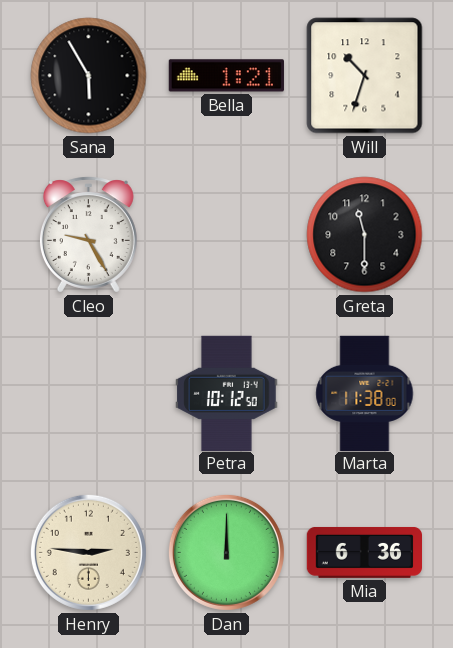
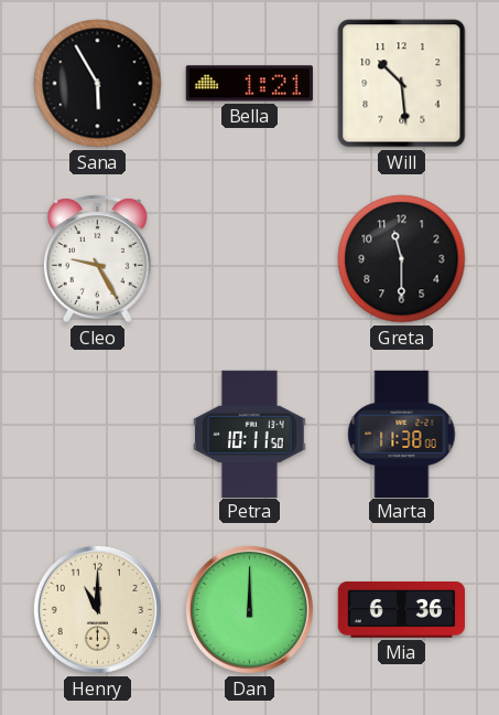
Will: 10:33 -> 10:29
Petra: 10:12 -> 10:11
Henry: 2:46 -> 11:00
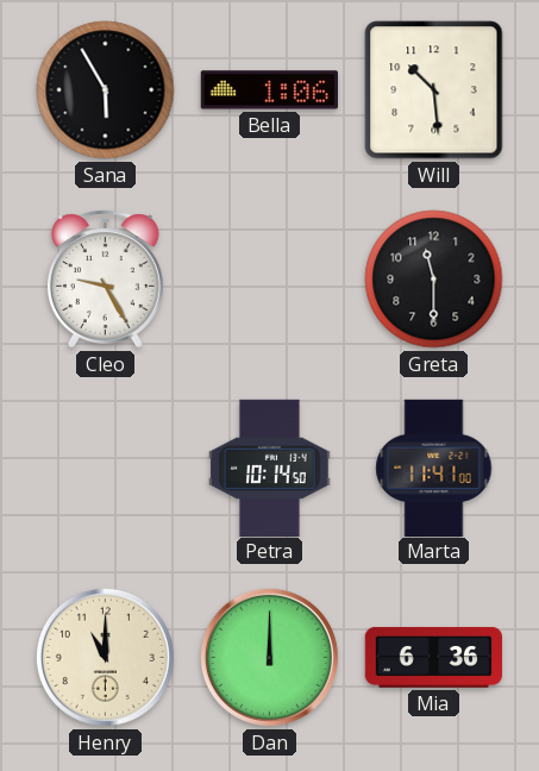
Bella: 1:21 -> 1:06
Petra: 10:11 -> 10:14
Marta: 11:38 -> 11:41
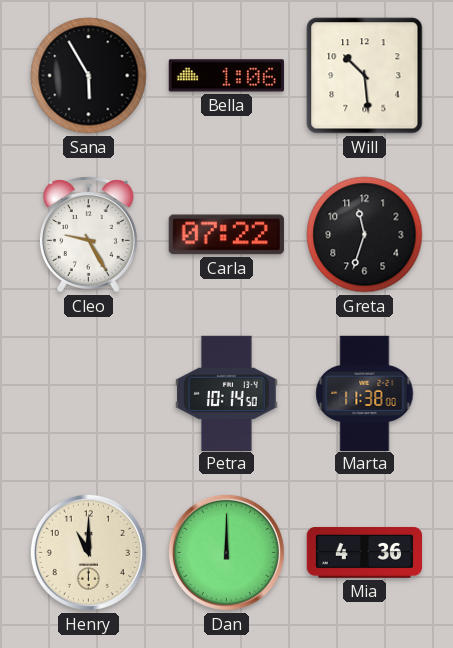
Carla: none -> 07:22
Greta: 11:30 -> 11:33
Marta: 11:41 -> 11:38
Mia: 6:36 -> 4:36
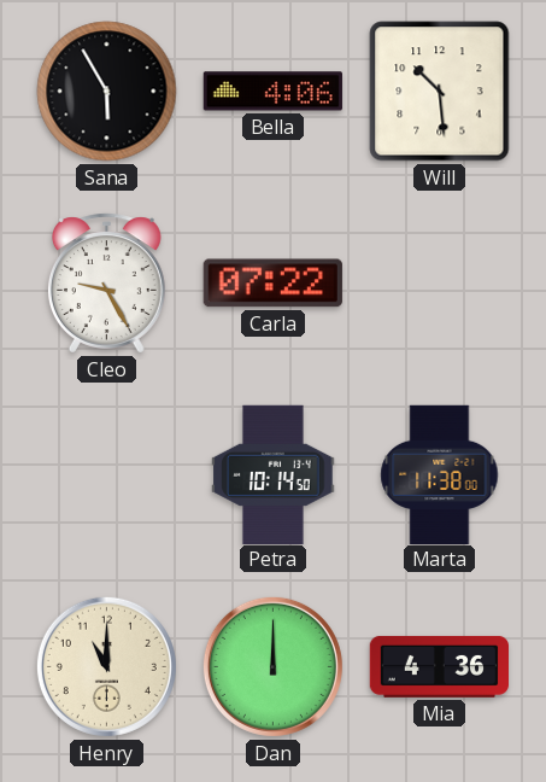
Bella: 1:06 -> 4:06
Greta: 11:33 -> none
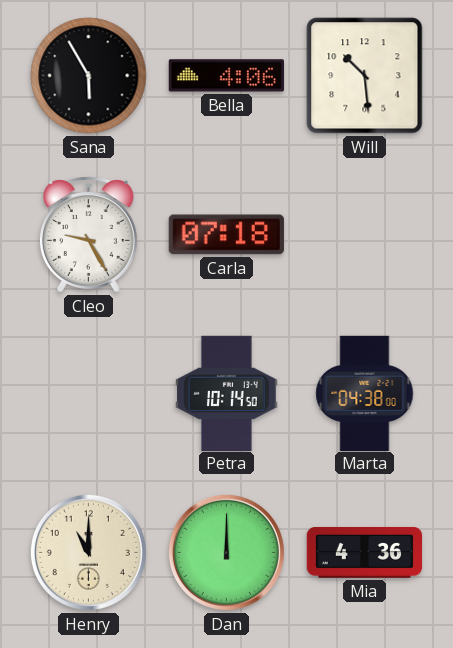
Carla: 07:22 -> 07:18
Marta: 11:38 -> 04:38
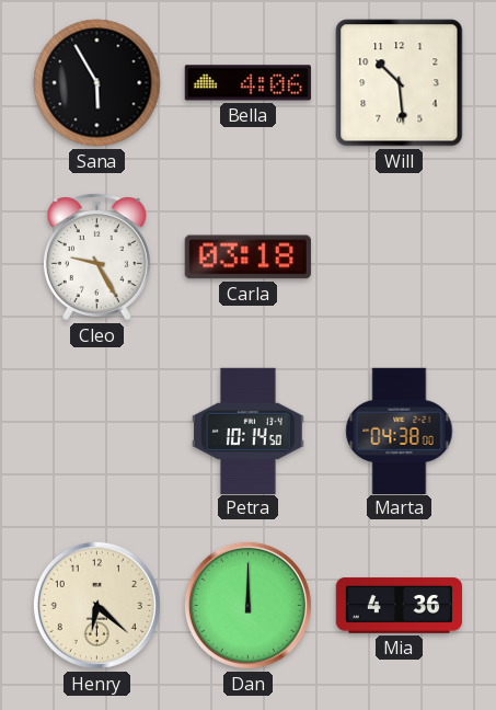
Carla: 07:18 -> 03:18
Henry: 11:00 -> 6:22
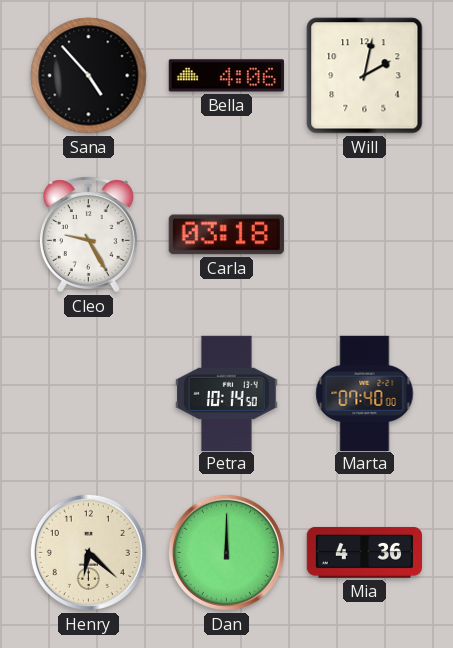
Sana: 5:55 -> 4:53
Will: 10:29 -> 2:02
Marta: 04:38 -> 07:40
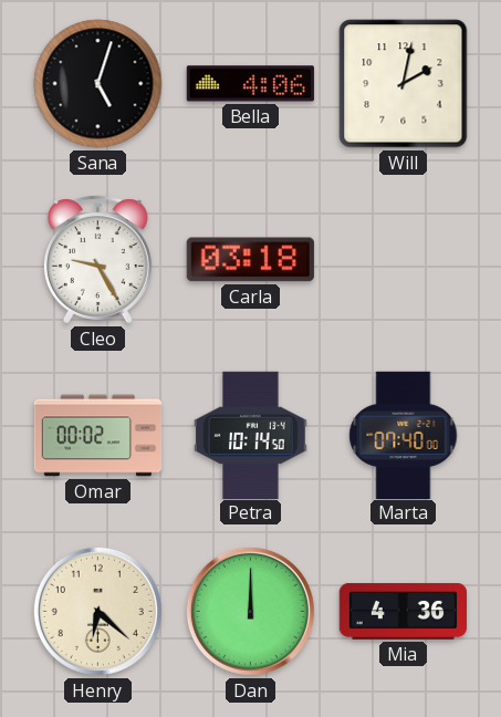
Sana: 4:53 -> 5:03
Omar: none -> 00:02
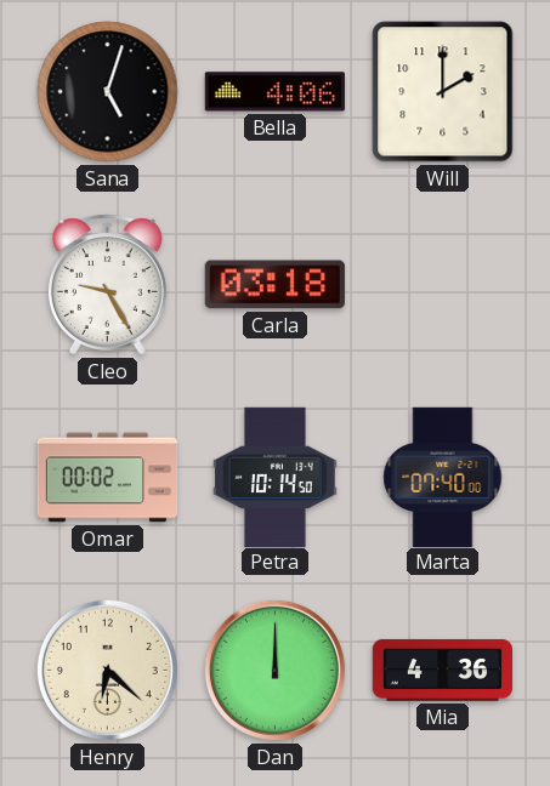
Will: 2:02 -> 2:00
